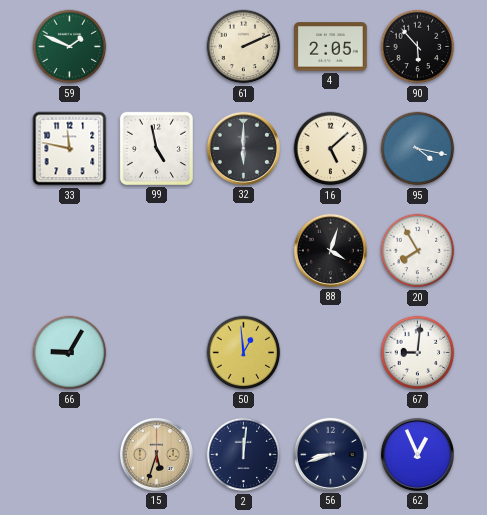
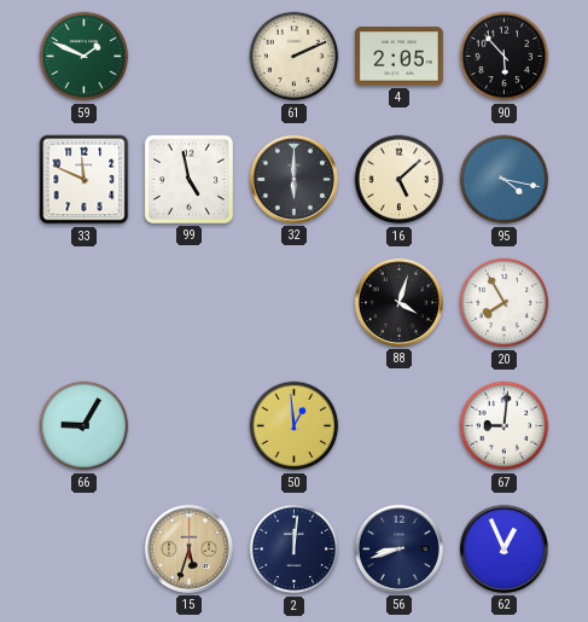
33: 11:47 -> 11:49
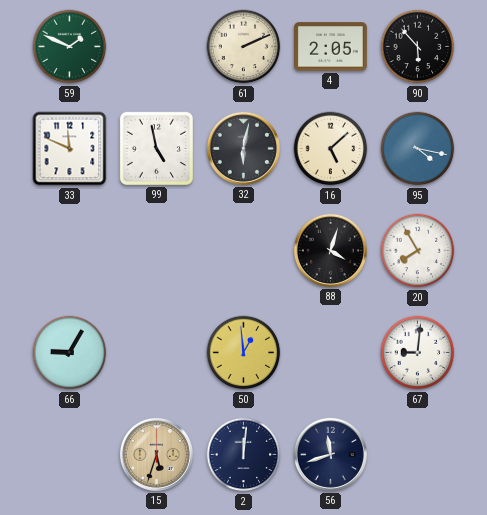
32: 6:00 -> 6:02
56: 8:42 -> 11:42
62: 12:56 -> none
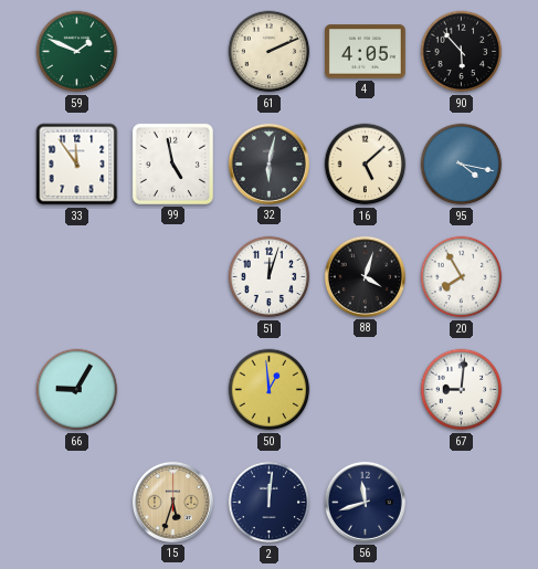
4: 2:05 -> 4:05
33: 11:49 -> 11:54
51: none -> 12:03
